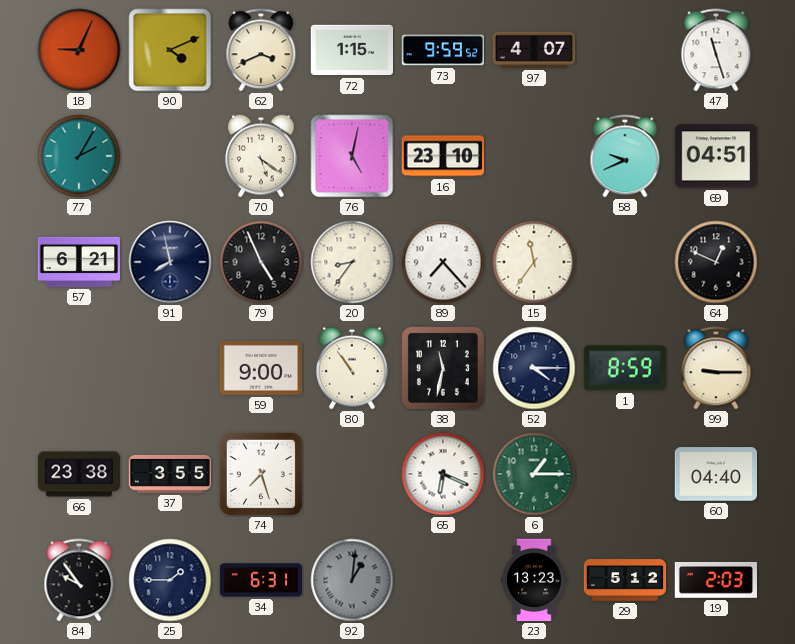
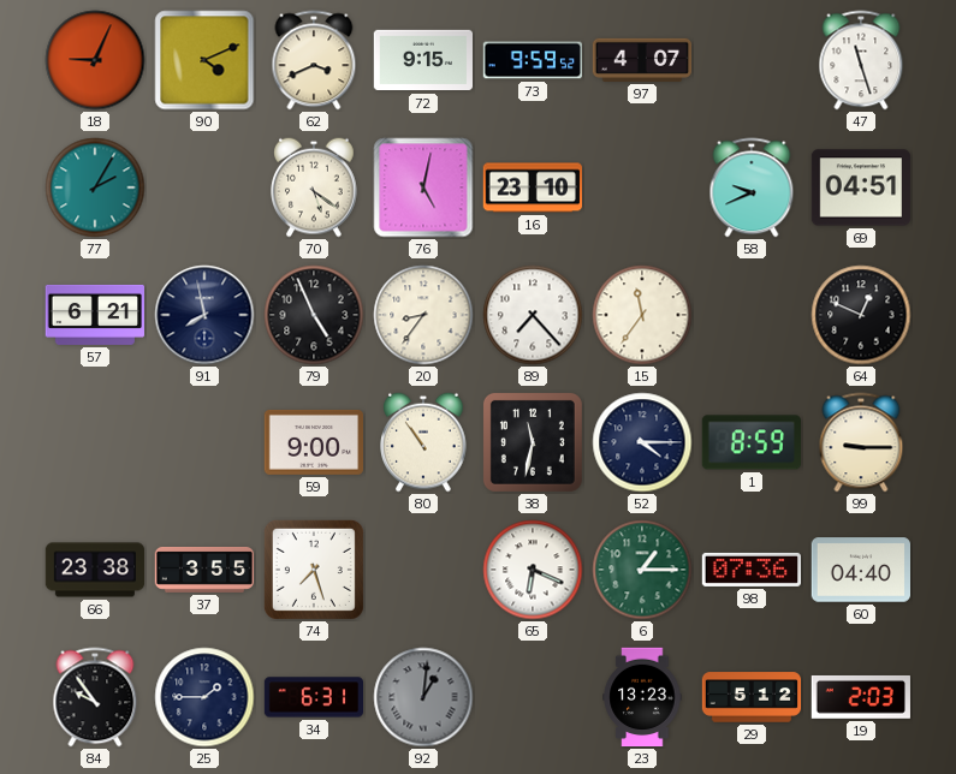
72: 1:15 -> 9:15
98: none -> 07:36
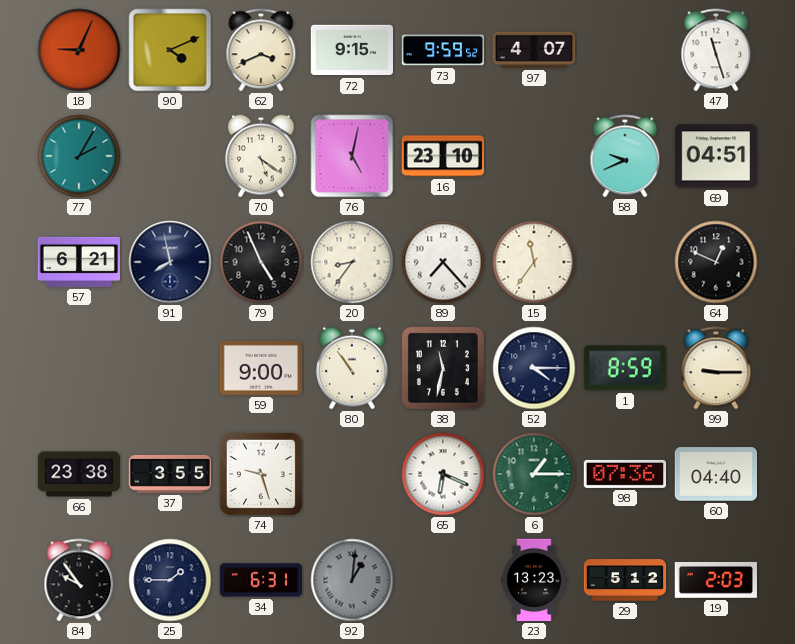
74: 7:27 -> 9:27
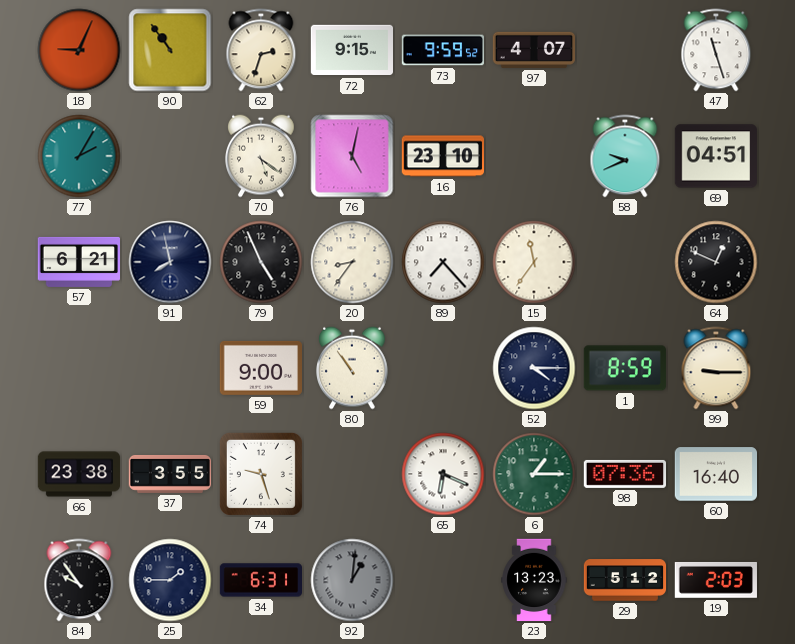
90: 4:11 -> 10:54
62: 3:41 -> 2:33
38: 11:32 -> none
60: 04:40 -> 16:40
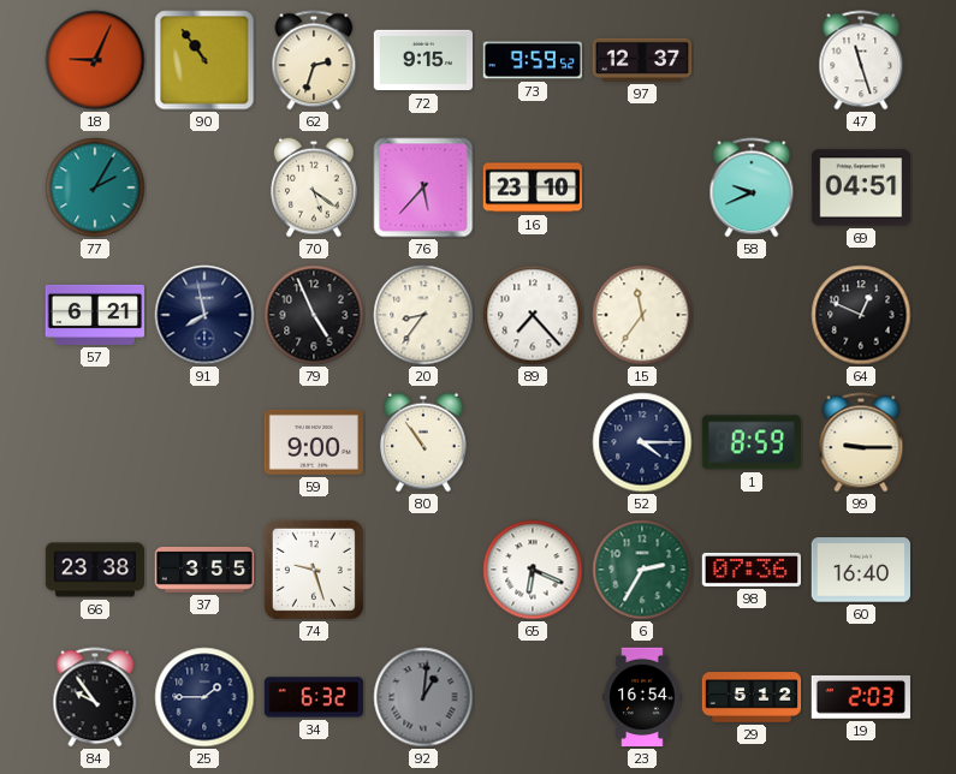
97: 4:07 -> 12:37
76: 5:02 -> 5:37
6: 1:15 -> 2:35
34: 6:31 -> 6:32
23: 13:23 -> 16:54
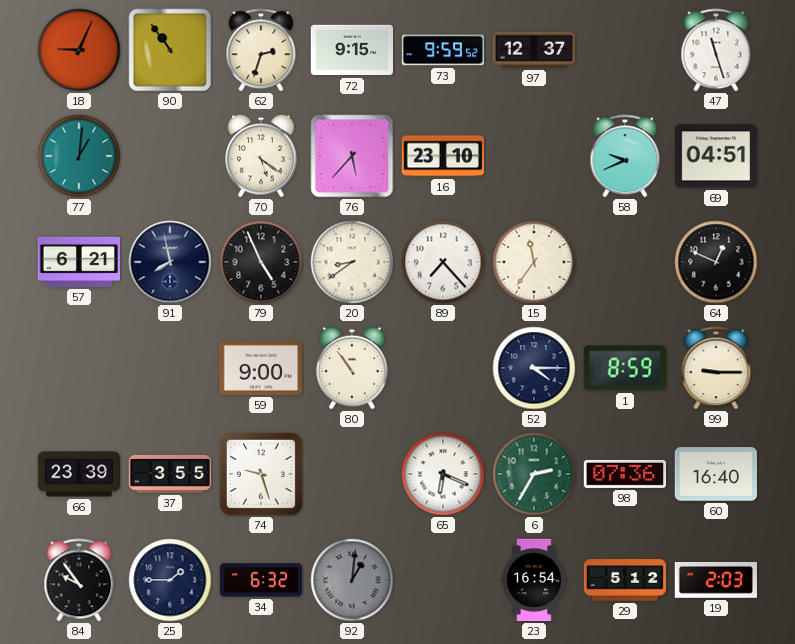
77: 2:05 -> 1:01
20: 8:36 -> 8:39
66: 23:38 -> 23:39
